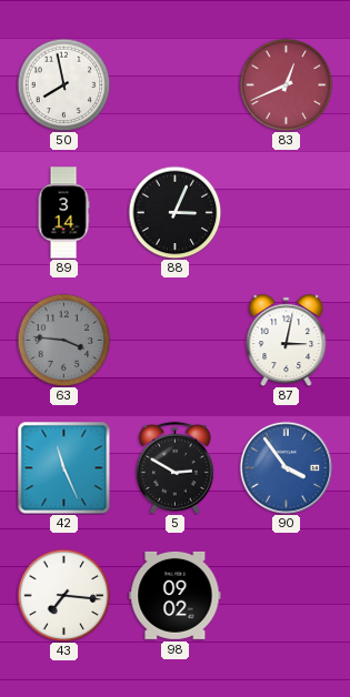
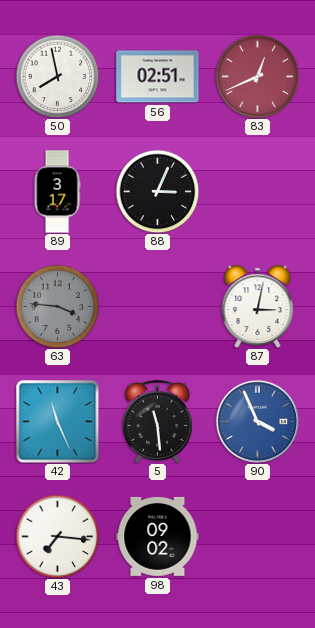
56: none -> 02:51
89: 3:14 -> 3:17
5: 2:50 -> 11:29
90: 3:54 -> 3:56
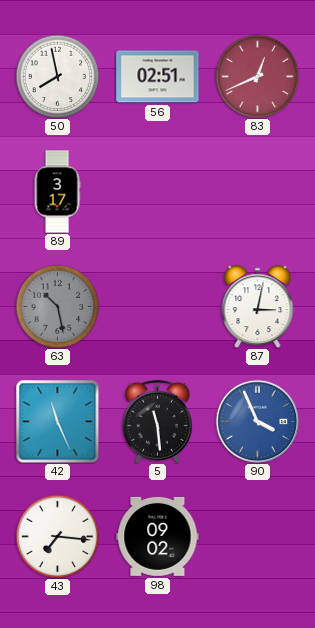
88: 3:04 -> none
63: 3:46 -> 10:28
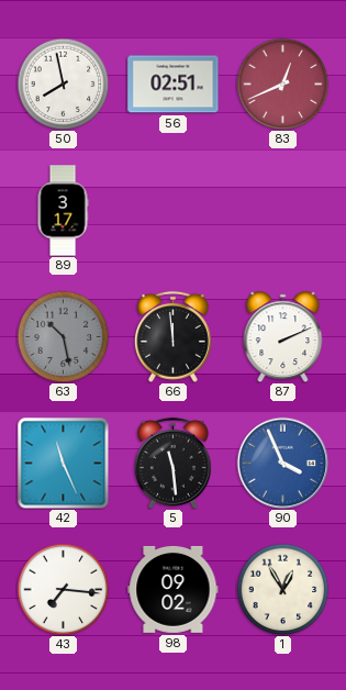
66: none -> 11:59
87: 3:02 -> 2:11
1: none -> 12:55
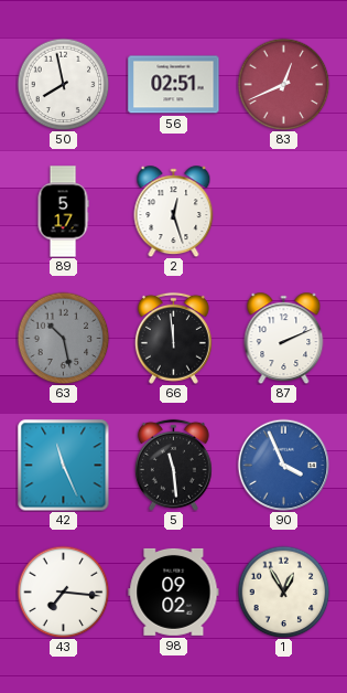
89: 3:17 -> 5:17
2: none -> 12:27
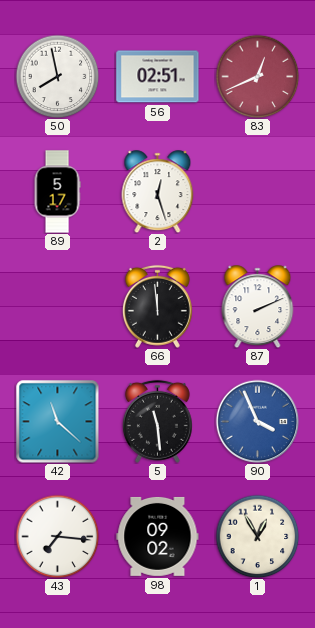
63: 10:28 -> none
42: 11:26 -> 11:22
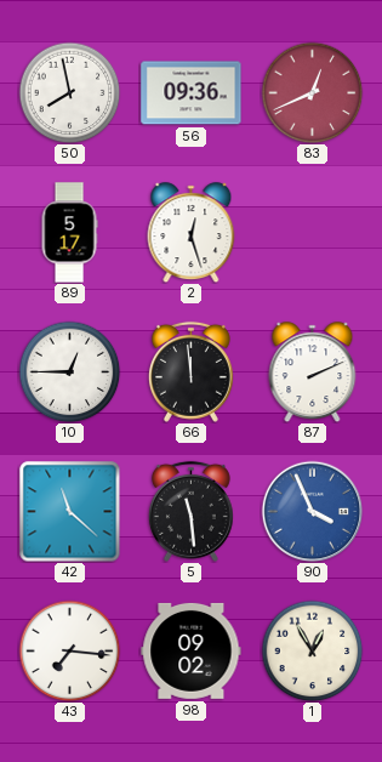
56: 02:51 -> 09:36
10: none -> 12:45
